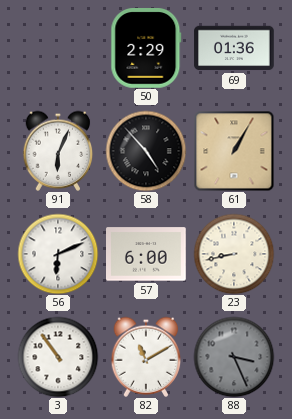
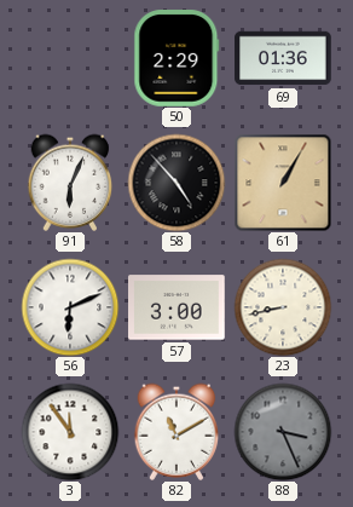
57: 6:00 -> 3:00
3: 10:54 -> 11:54
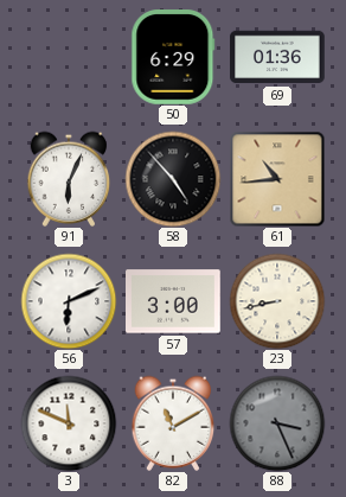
50: 2:29 -> 6:29
61: 1:05 -> 10:44
3: 11:54 -> 11:49
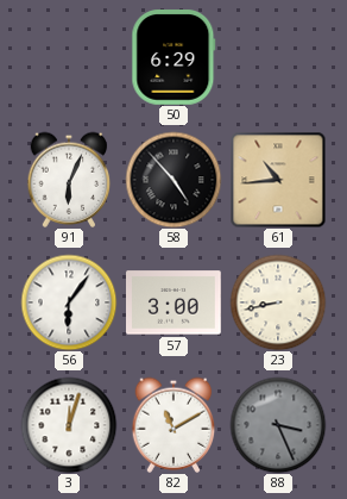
69: 01:36 -> none
56: 6:11 -> 6:06
3: 11:49 -> 12:03
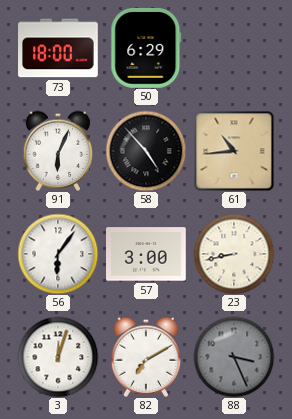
73: none -> 18:00
82: 11:10 -> 7:10
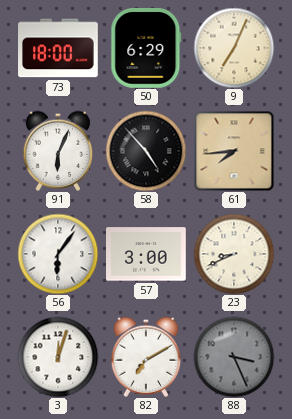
9: none -> 7:04
61: 10:44 -> 7:44
23: 8:43 -> 8:41
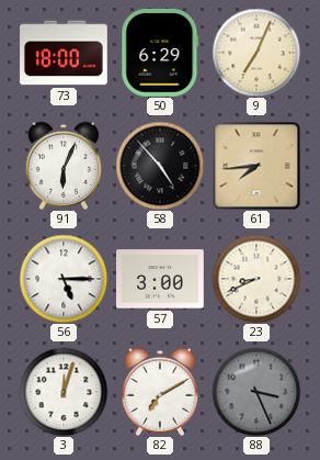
56: 6:06 -> 5:15
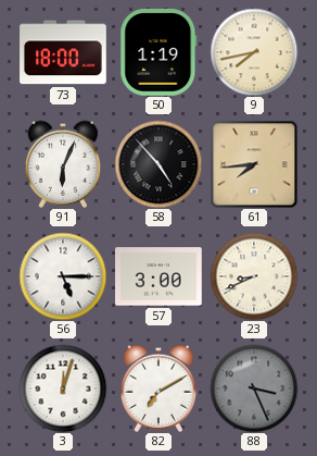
50: 6:29 -> 1:19
9: 7:04 -> 7:43
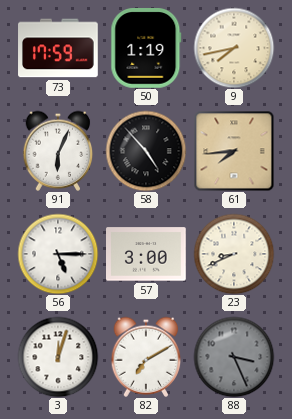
73: 18:00 -> 17:59
